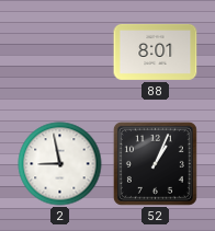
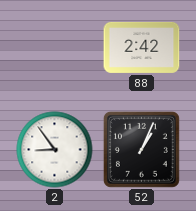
88: 8:01 -> 2:42
2: 8:58 -> 8:54
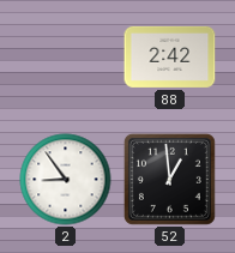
52: 1:04 -> 12:59
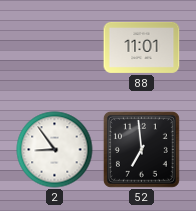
88: 2:42 -> 11:01
52: 12:59 -> 6:59
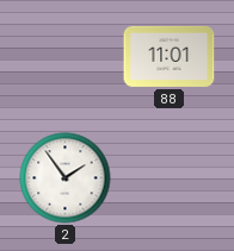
2: 8:54 -> 1:54
52: 6:59 -> none
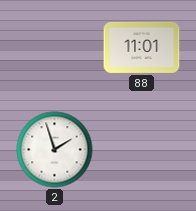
2: 1:54 -> 1:57
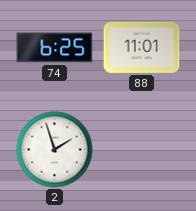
74: none -> 6:25
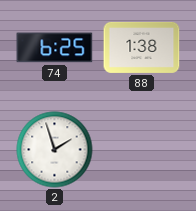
88: 11:01 -> 1:38
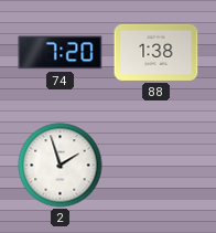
74: 6:25 -> 7:20
